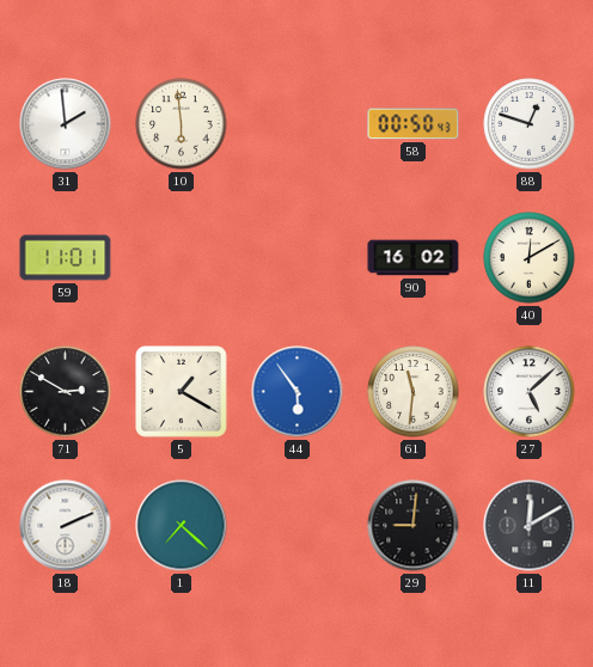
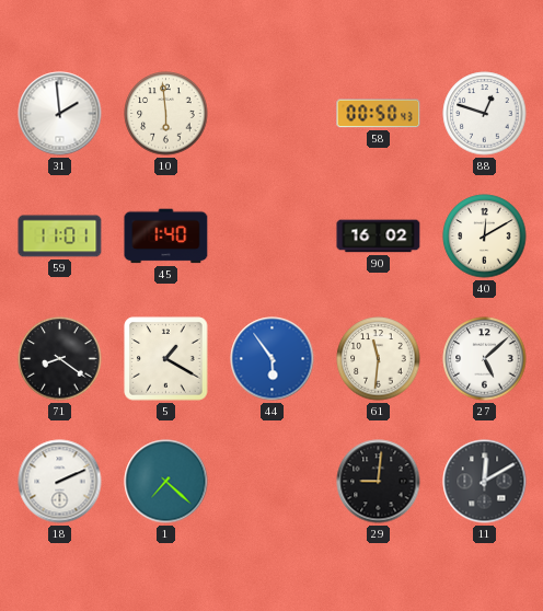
45: none -> 1:40
71: 2:50 -> 8:21
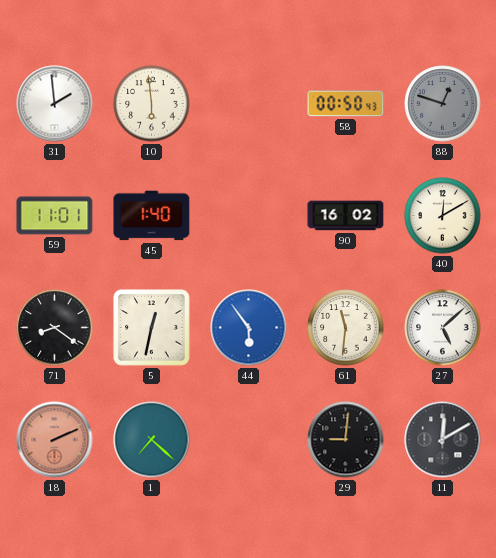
88 dial: white -> grey
5: 1:20 -> 12:32
18 dial: white -> salmon
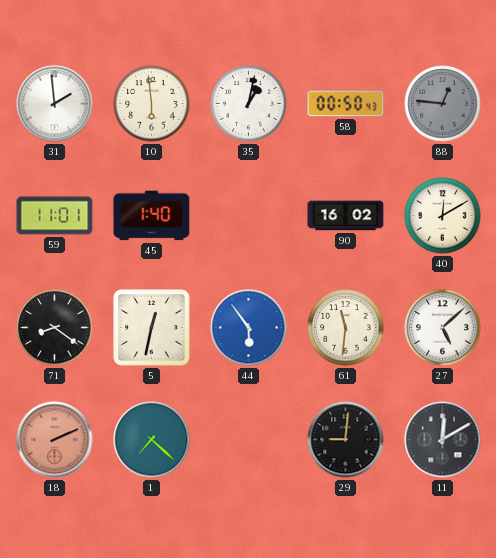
35: none -> 1:02
88: 12:48 -> 12:46
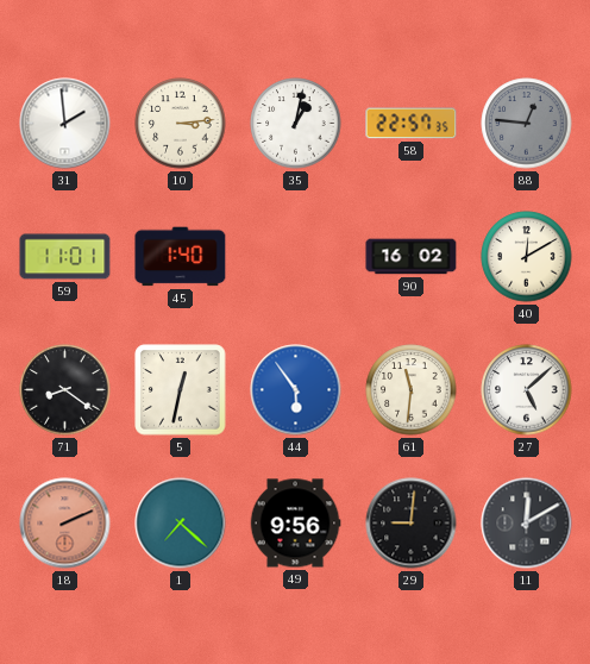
10: 5:59 -> 3:14
58: 00:50 -> 22:57
49: none -> 9:56
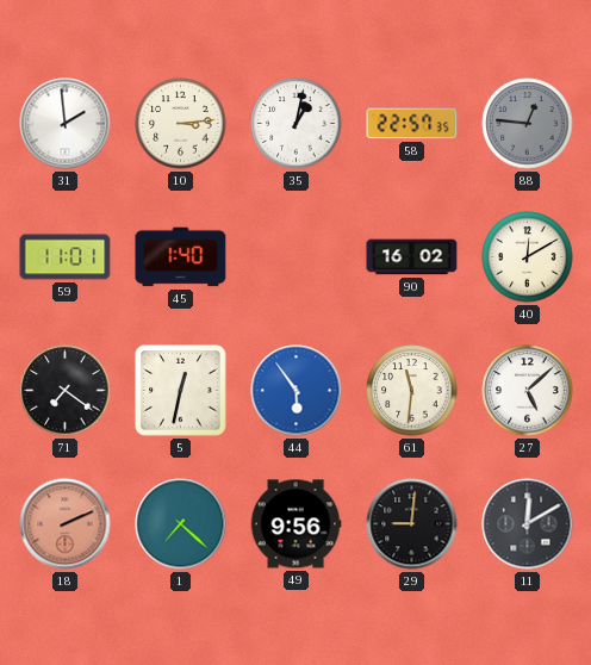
71: 8:21 -> 7:21
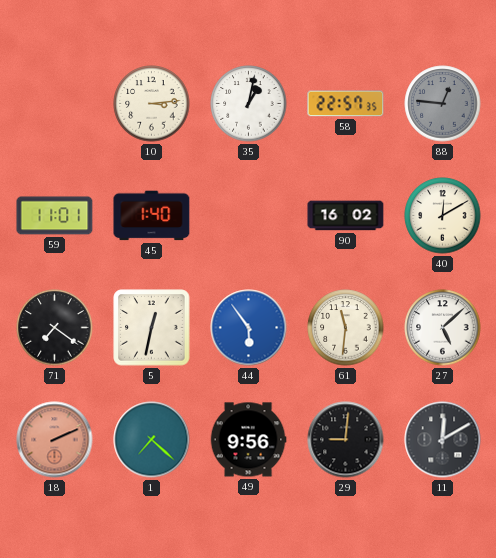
31: 1:59 -> none
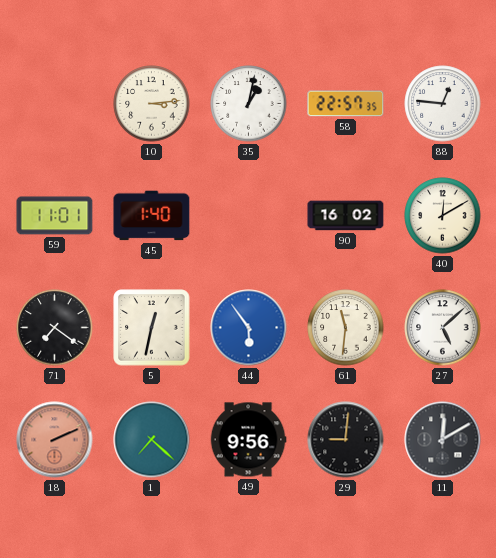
88 dial: grey -> white
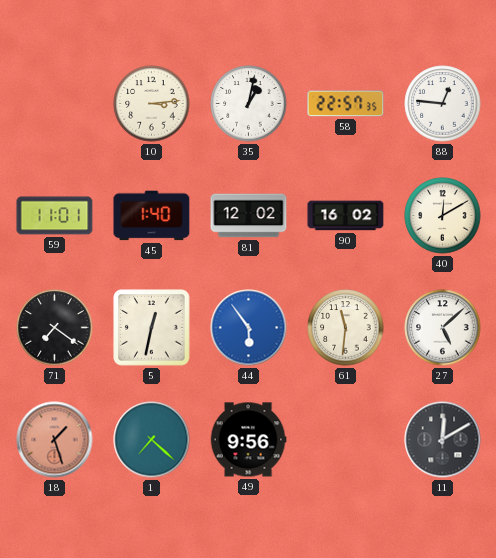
81: none -> 12:02
18: 2:11 -> 1:27
29: 9:01 -> none
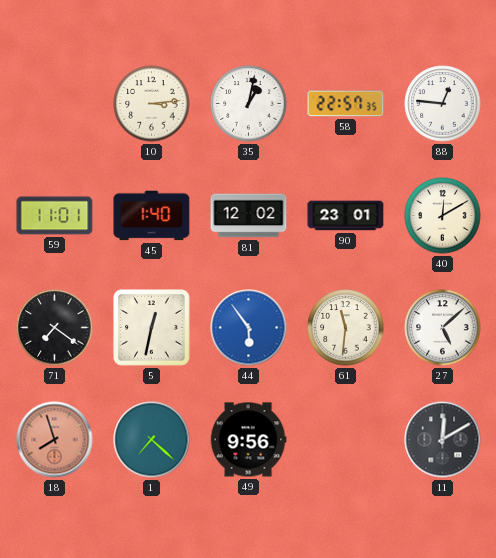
90: 16:02 -> 23:01
18: 1:27 -> 7:57
